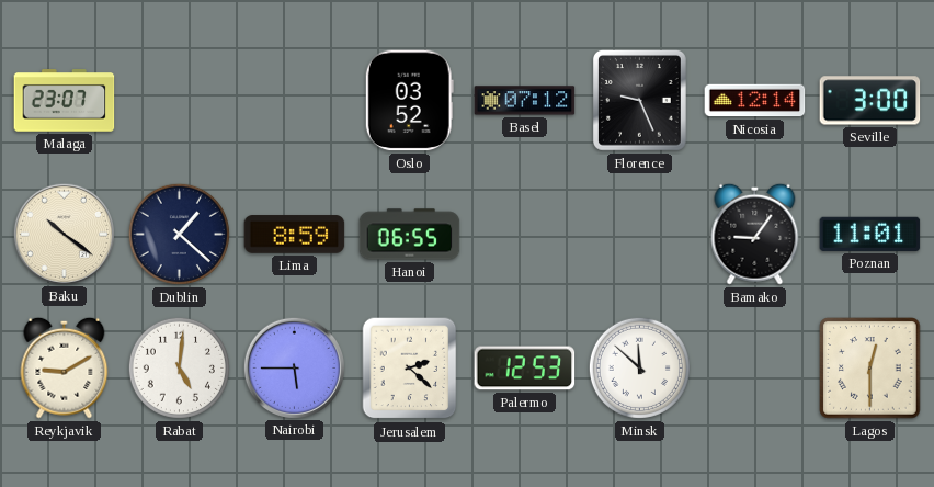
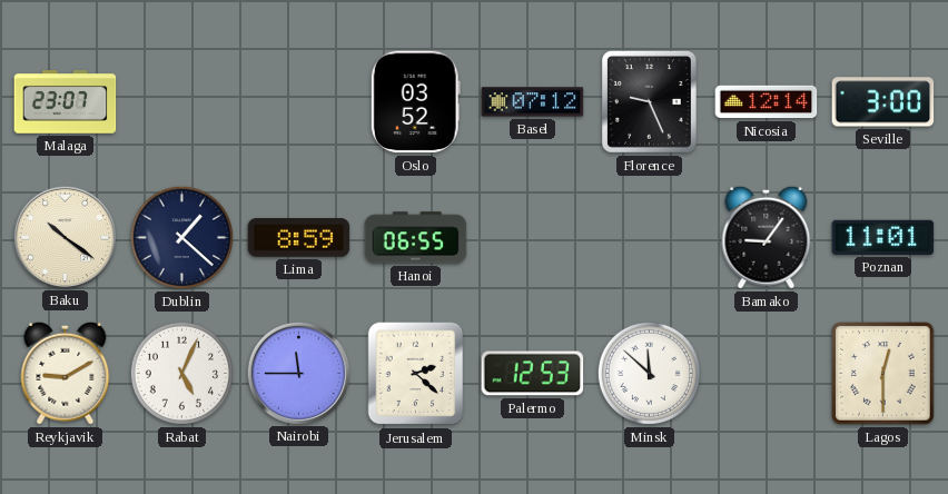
Rabat: 5:01 -> 5:04
Nairobi: 5:45 -> 11:45
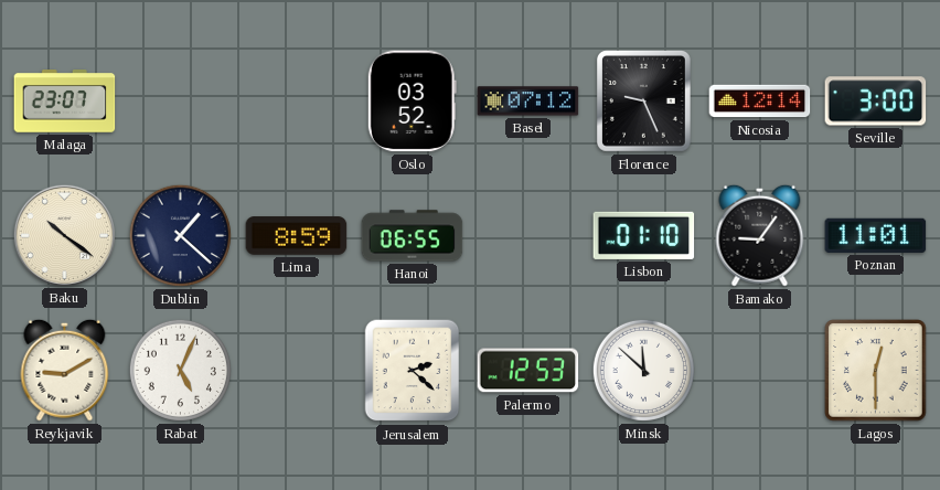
Lisbon: none -> 01:10
Nairobi: 11:45 -> none
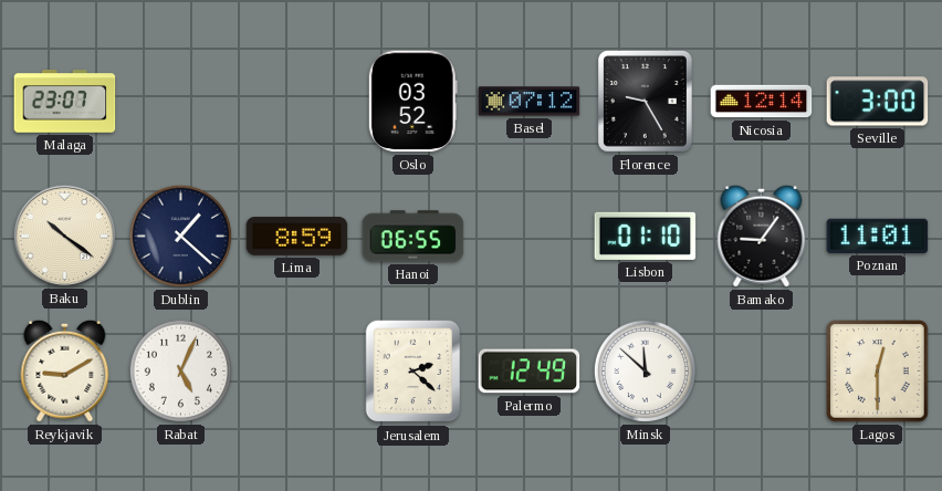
Florence: 9:26 -> 9:25
Palermo: 12:53 -> 12:49
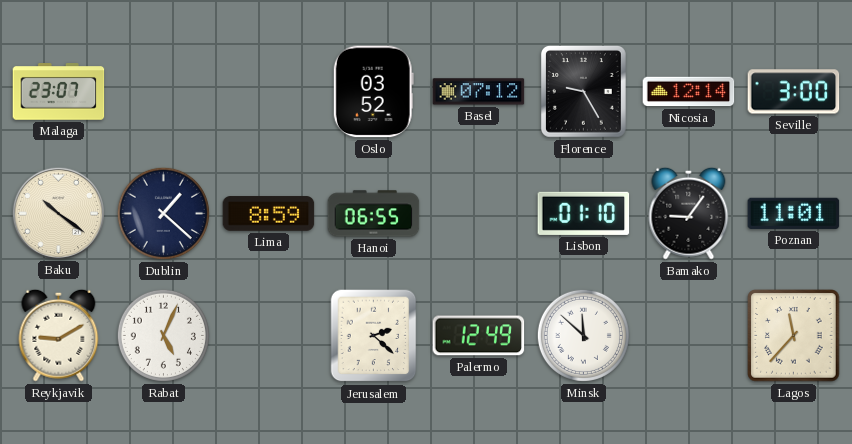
Lagos: 12:30 -> 11:37
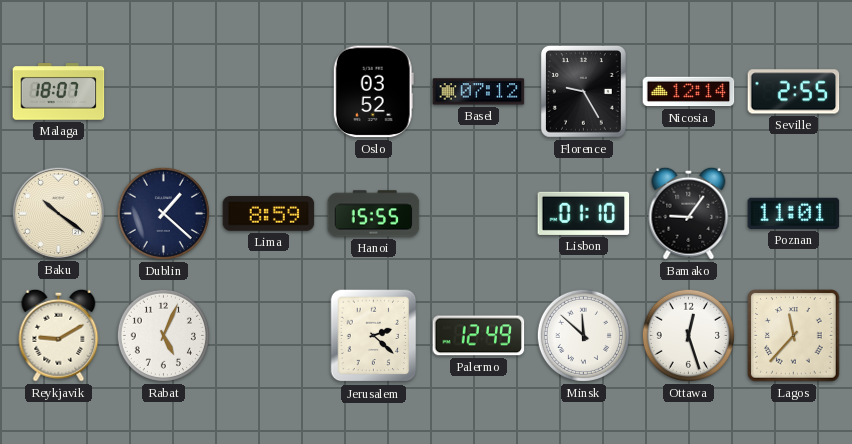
Malaga: 23:07 -> 18:07
Seville: 3:00 -> 2:55
Hanoi: 06:55 -> 15:55
Ottawa: none -> 12:27
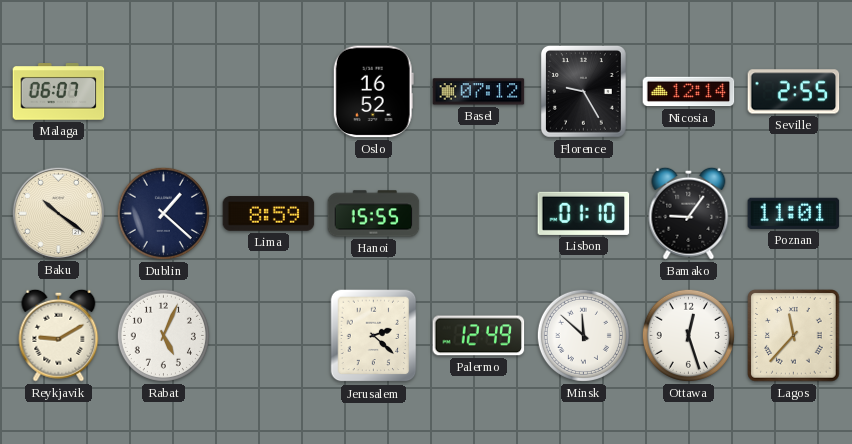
Malaga: 18:07 -> 06:07
Oslo: 03:52 -> 16:52
